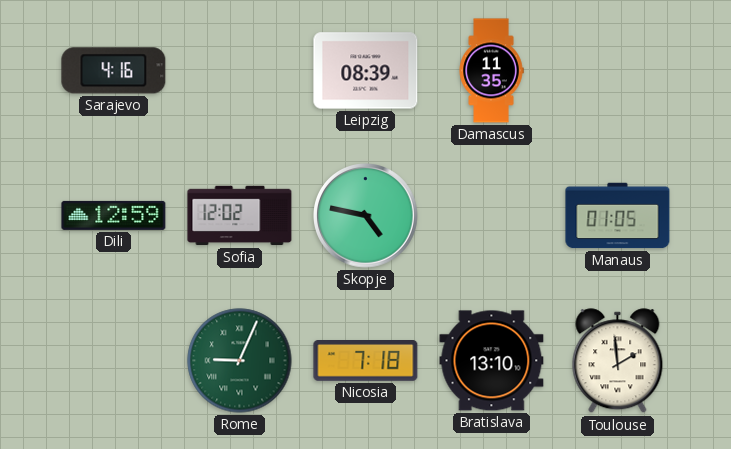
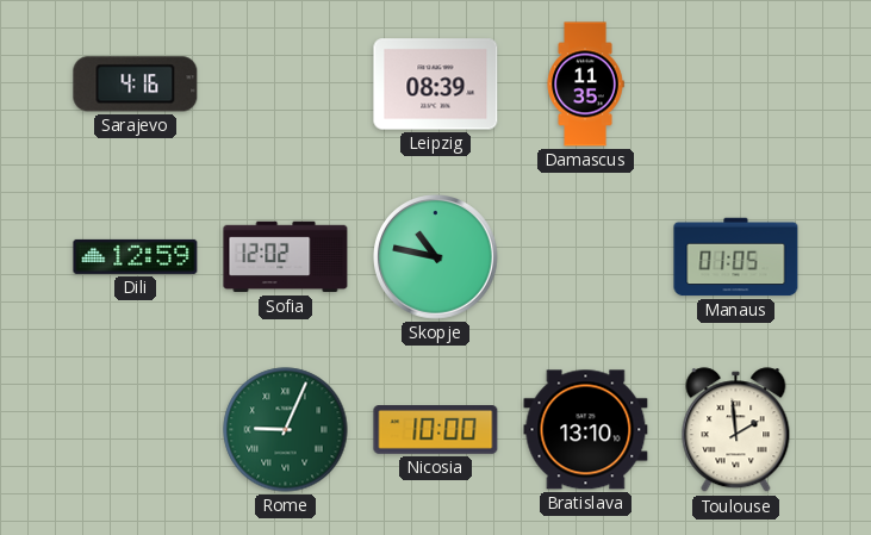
Skopje: 4:47 -> 10:47
Nicosia: 7:18 -> 10:00
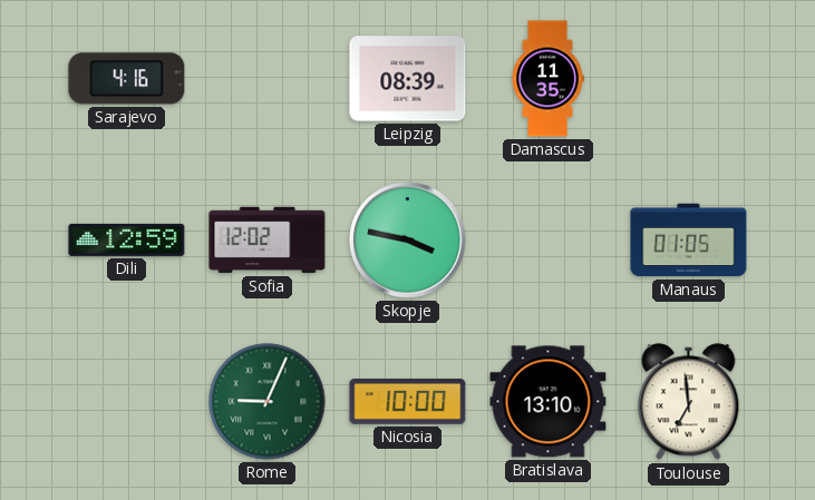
Skopje: 10:47 -> 3:47
Toulouse: 1:59 -> 6:59
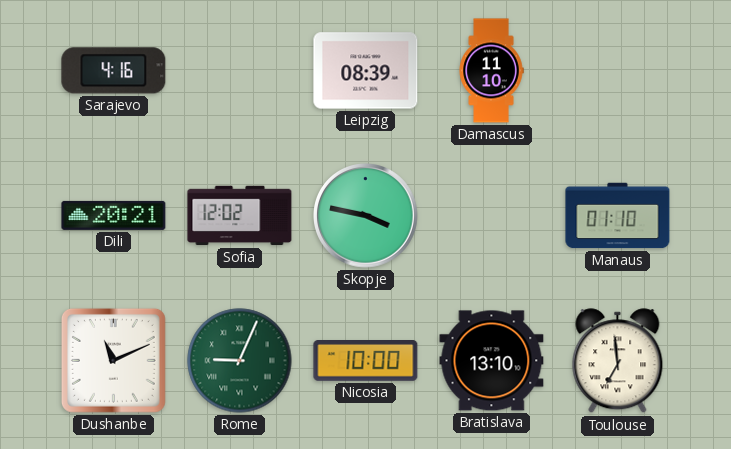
Damascus: 11:35 -> 11:10
Dili: 12:59 -> 20:21
Manaus: 01:05 -> 01:10
Dushanbe: none -> 11:11
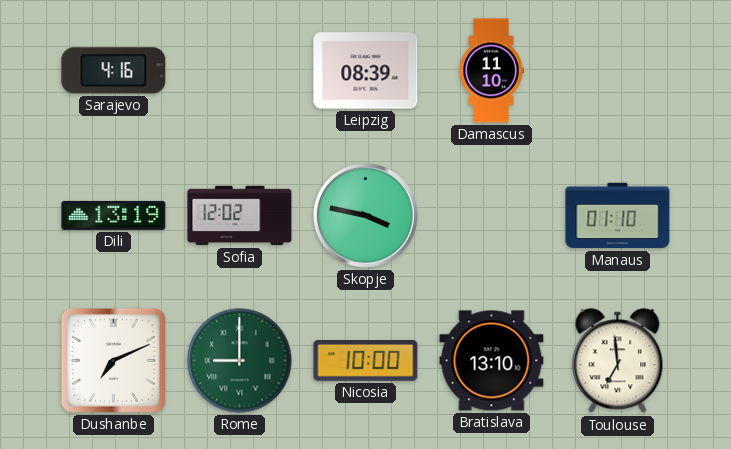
Dili: 20:21 -> 13:19
Dushanbe: 11:11 -> 7:11
Rome: 9:04 -> 9:00
